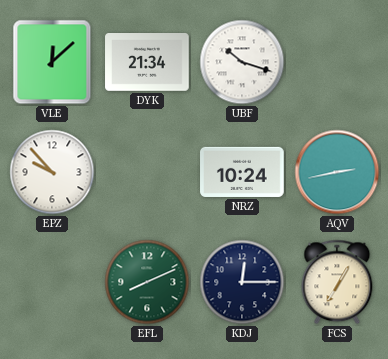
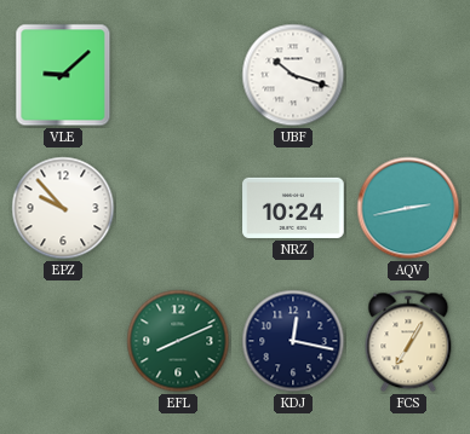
VLE: 12:08 -> 9:08
DYK: 21:34 -> none
KDJ: 12:15 -> 12:17
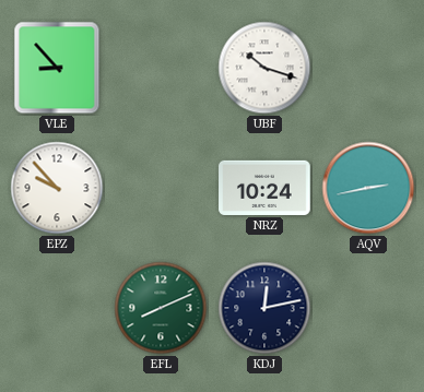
VLE: 9:08 -> 8:53
KDJ: 12:17 -> 12:13
FCS: 7:05 -> none
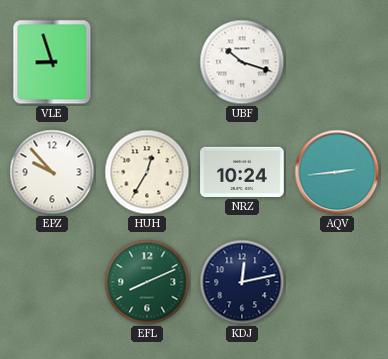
VLE: 8:53 -> 8:57
HUH: none -> 12:35
AQV: 2:43 -> 2:44
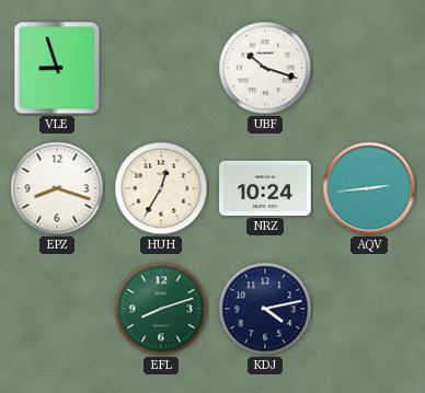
EPZ: 9:53 -> 8:18
EFL: 8:11 -> 8:12
KDJ: 12:13 -> 4:13
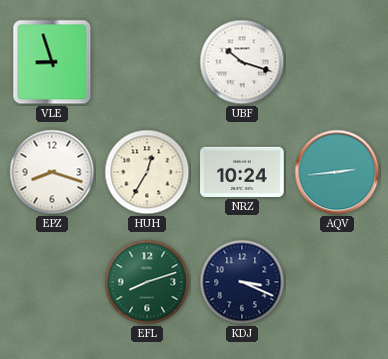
KDJ: 4:13 -> 3:19
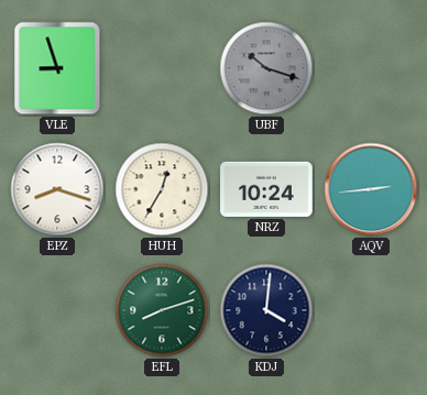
UBF dial: white -> grey
KDJ: 3:19 -> 4:01
